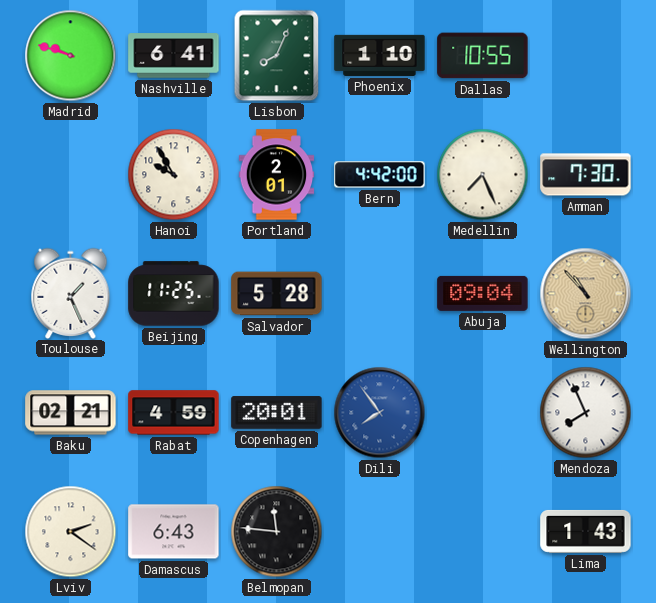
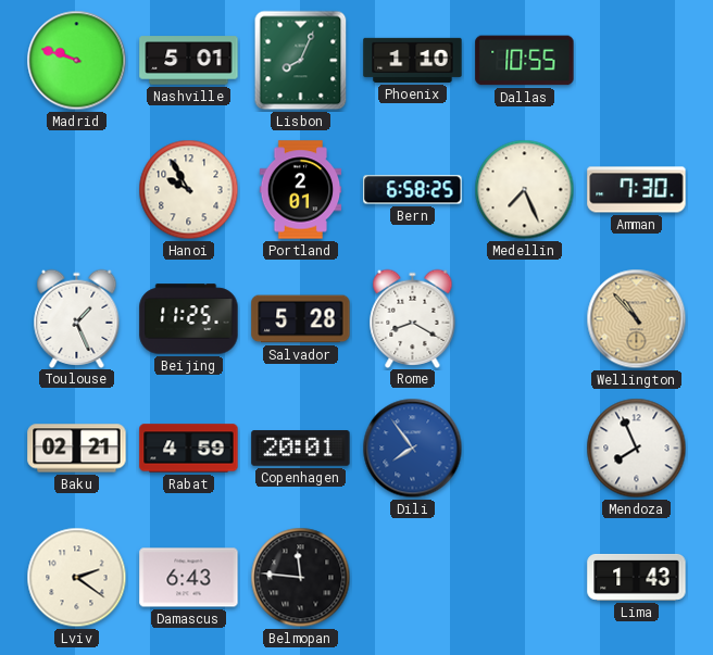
Nashville: 6:41 -> 5:01
Bern: 4:42 -> 6:58
Rome: none -> 8:20
Abuja: 09:04 -> none
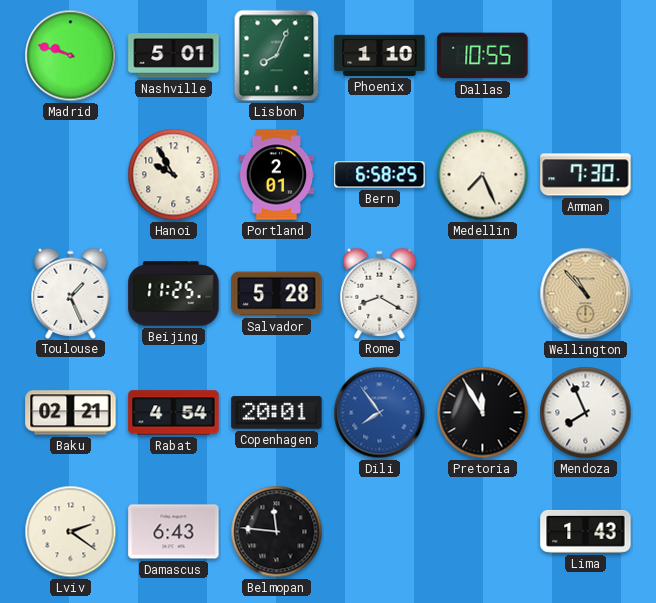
Rabat: 4:59 -> 4:54
Pretoria: none -> 11:55
